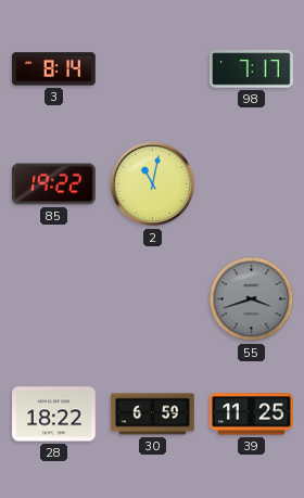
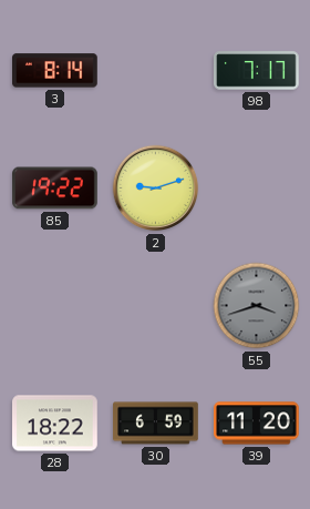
2: 11:02 -> 9:12
39: 11:25 -> 11:20
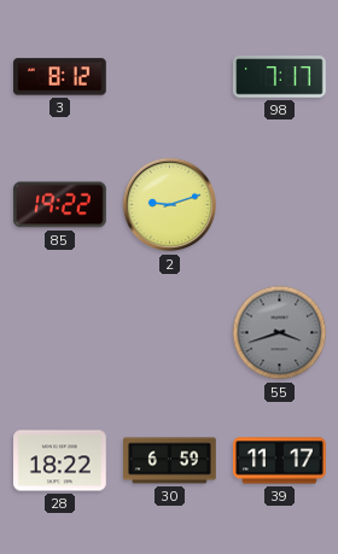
3: 8:14 -> 8:12
39: 11:20 -> 11:17
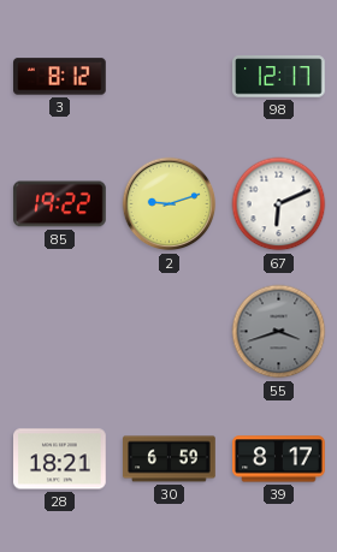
98: 7:17 -> 12:17
67: none -> 6:11
28: 18:22 -> 18:21
39: 11:17 -> 8:17
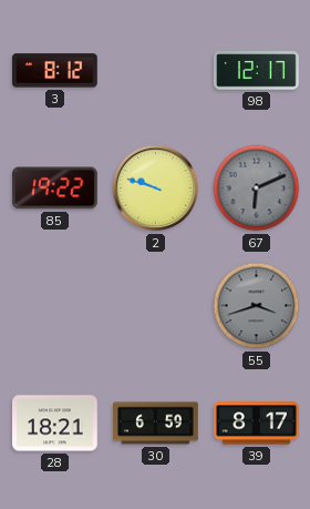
2: 9:12 -> 9:48
67 dial: white -> grey
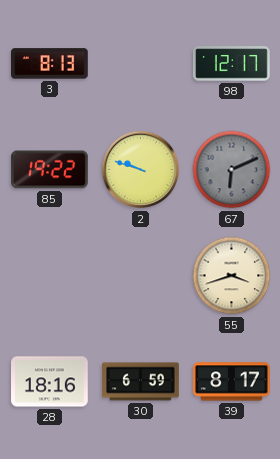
3: 8:12 -> 8:13
55 dial: grey -> cream
28: 18:21 -> 18:16
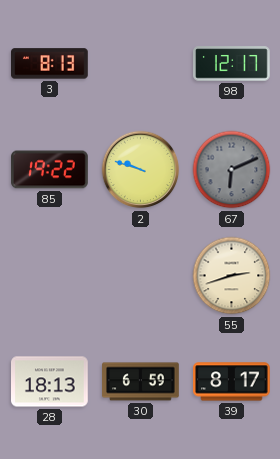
55: 3:42 -> 2:42
28: 18:16 -> 18:13
